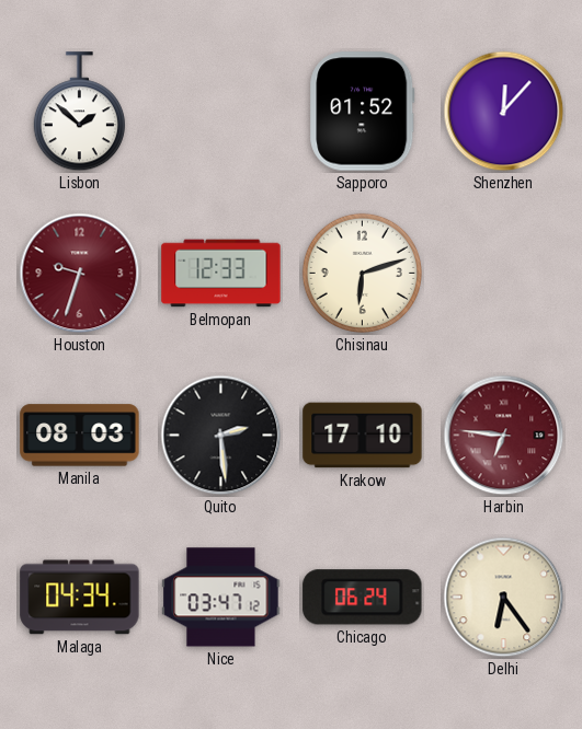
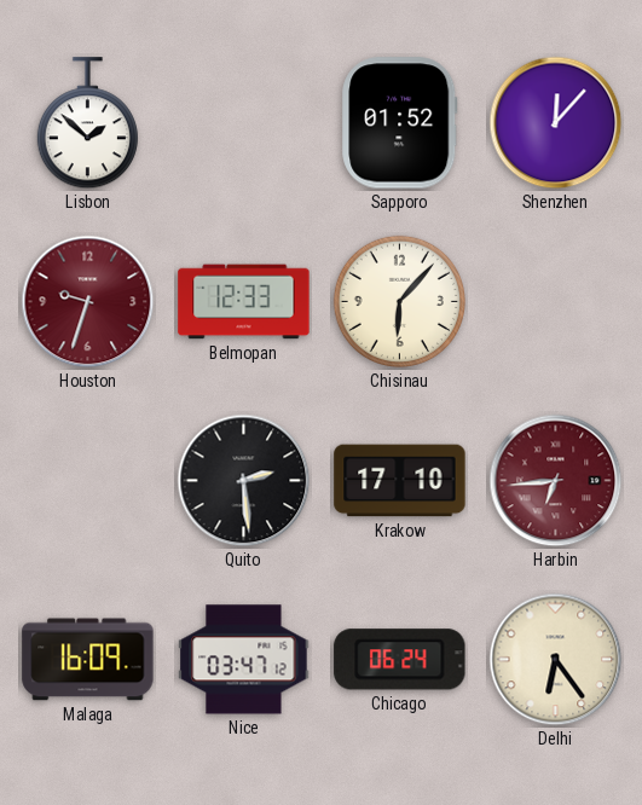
Chisinau: 6:12 -> 6:07
Manila: 08:03 -> none
Harbin: 6:46 -> 6:44
Malaga: 04:34 -> 16:09
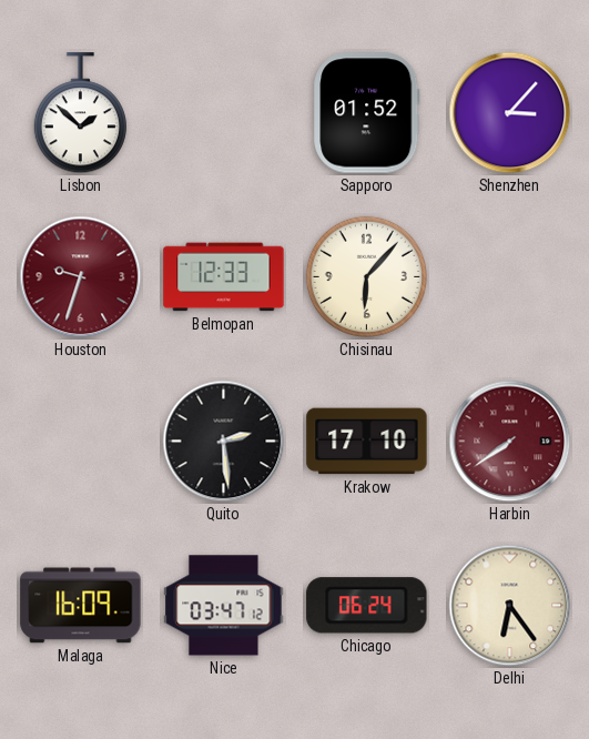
Shenzhen: 12:07 -> 3:07
Harbin: 6:44 -> 7:39
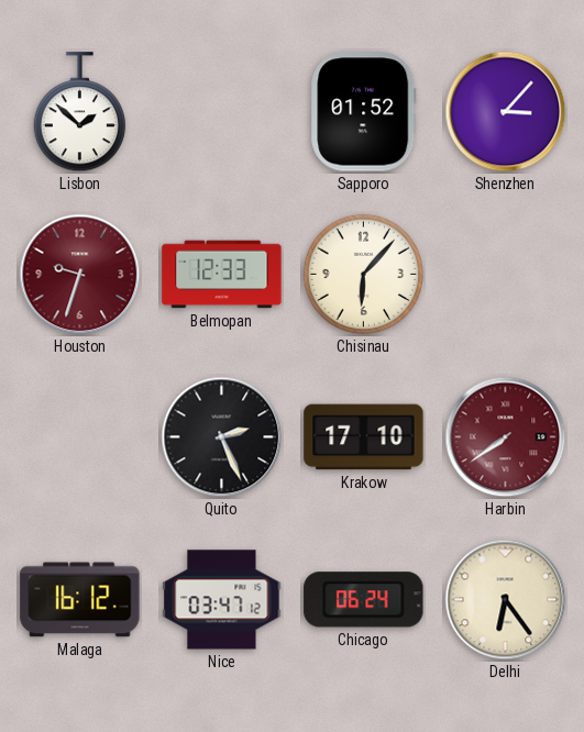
Quito: 2:29 -> 2:26
Malaga: 16:09 -> 16:12
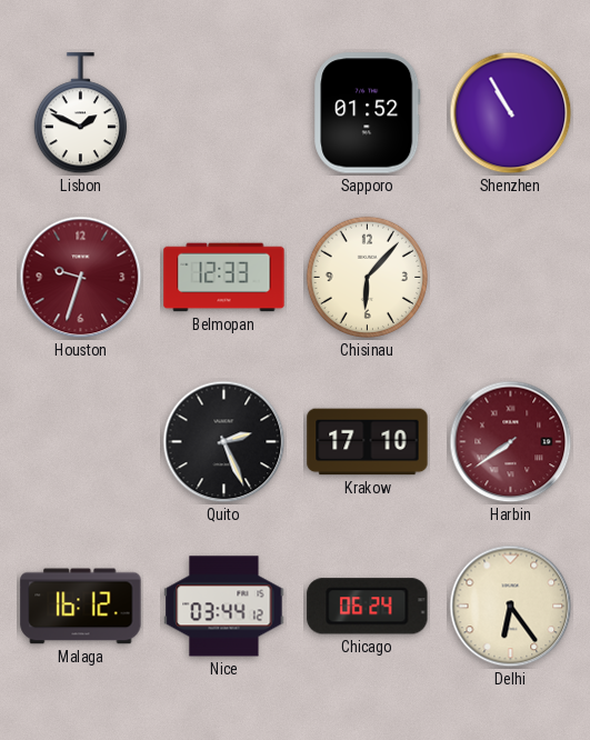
Lisbon: 1:52 -> 1:49
Shenzhen: 3:07 -> 10:55
Nice: 03:47 -> 03:44
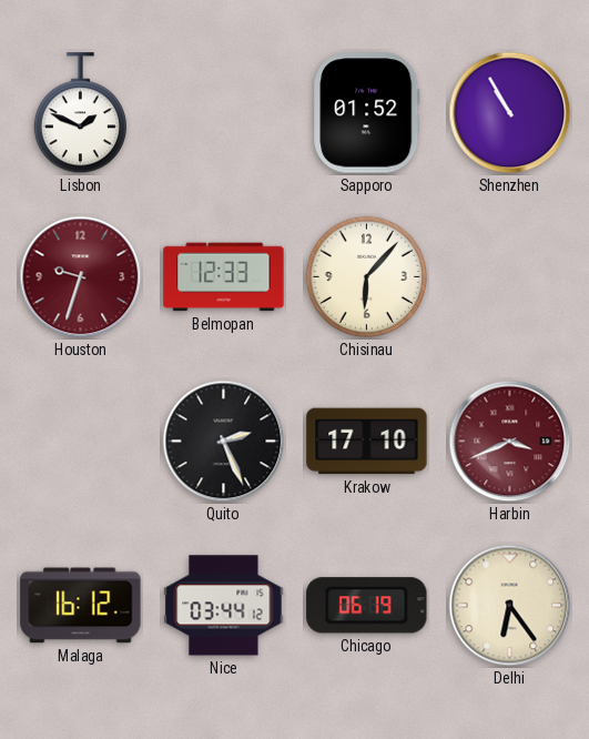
Harbin: 7:39 -> 3:41
Chicago: 06:24 -> 06:19
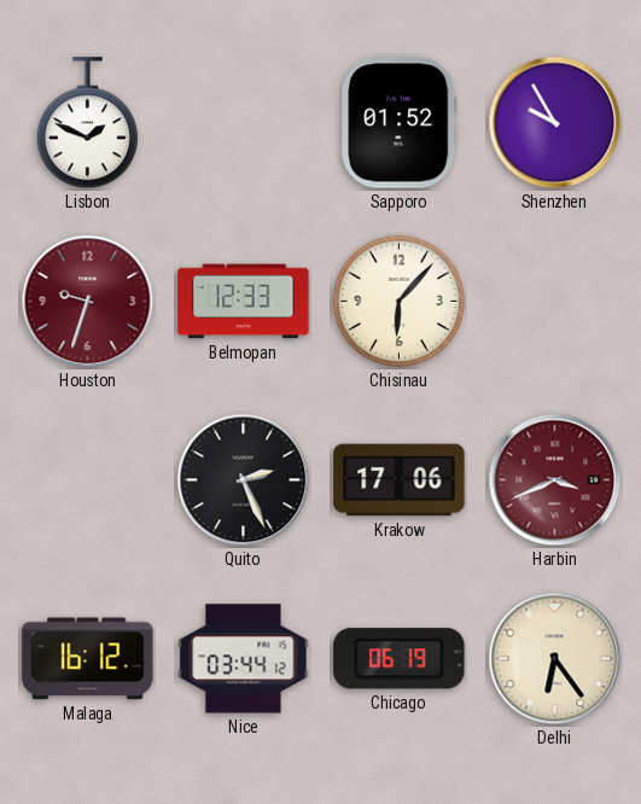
Shenzhen: 10:55 -> 9:55
Krakow: 17:10 -> 17:06
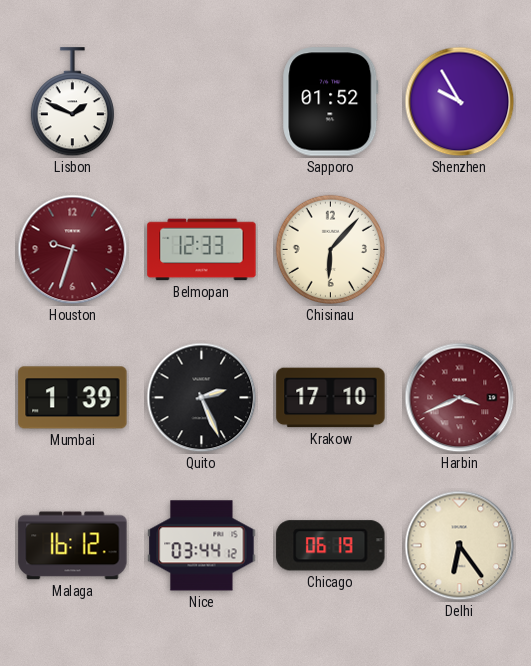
Mumbai: none -> 1:39
Krakow: 17:06 -> 17:10
